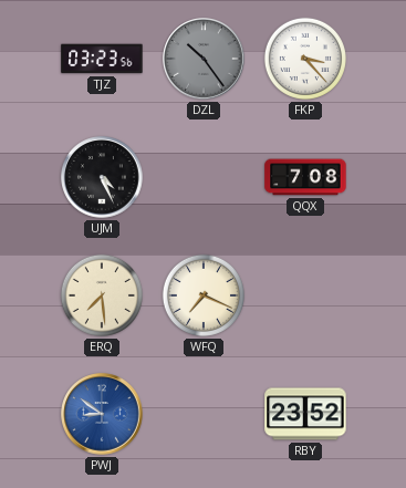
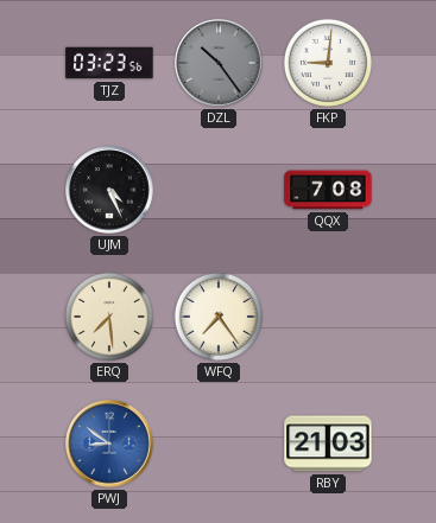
FKP: 3:23 -> 9:01
WFQ: 7:19 -> 7:24
RBY: 23:52 -> 21:03
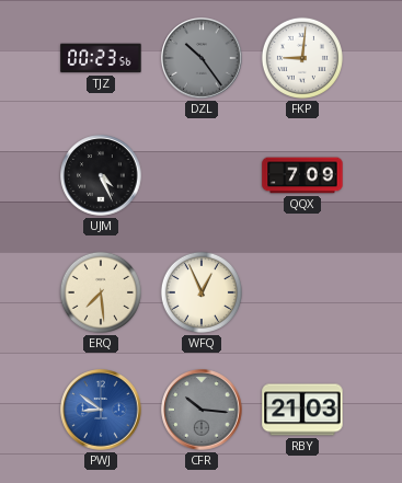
TJZ: 03:23 -> 00:23
QQX: 7:08 -> 7:09
WFQ: 7:24 -> 12:56
CFR: none -> 10:16
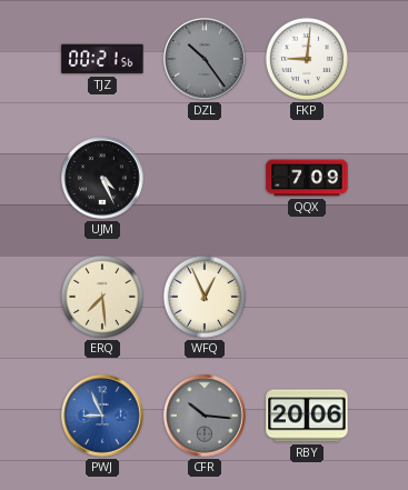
TJZ: 00:23 -> 00:21
PWJ: 8:51 -> 8:56
RBY: 21:03 -> 20:06
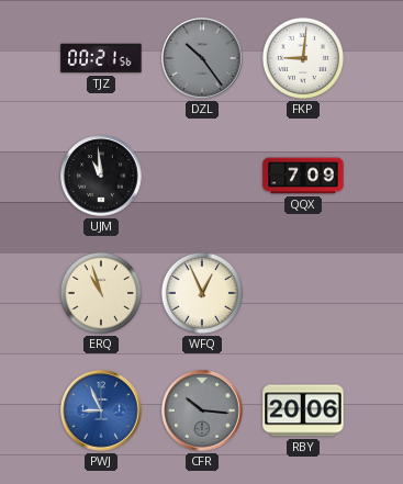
UJM: 4:26 -> 10:59
ERQ: 7:29 -> 10:57
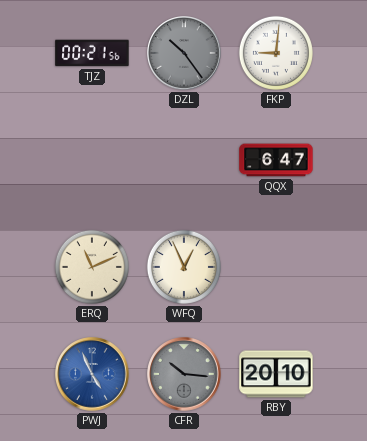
UJM: 10:59 -> none
QQX: 7:09 -> 6:47
ERQ: 10:57 -> 11:11
PWJ: 8:56 -> 4:56
RBY: 20:06 -> 20:10
